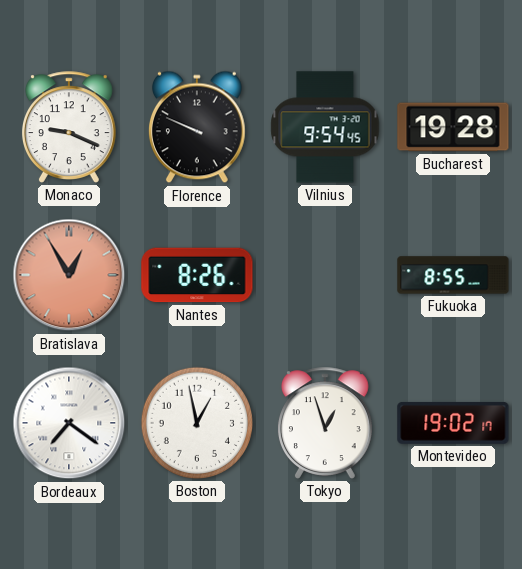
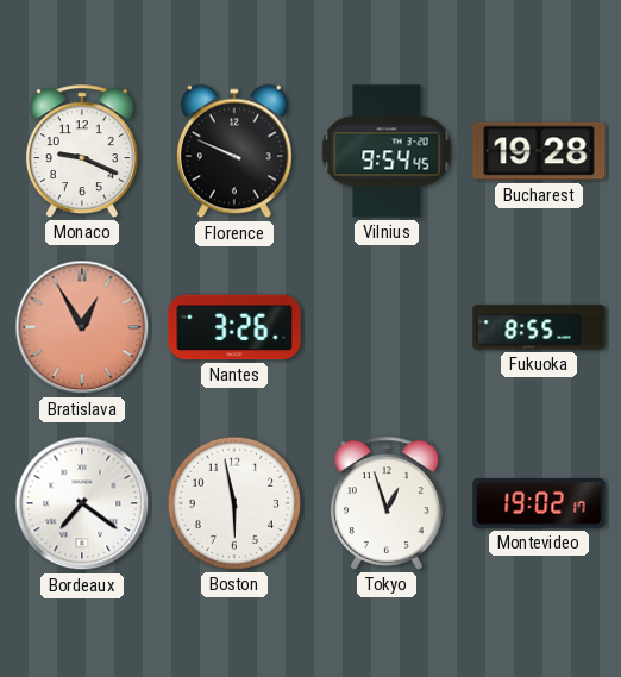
Nantes: 8:26 -> 3:26
Boston: 12:58 -> 5:58
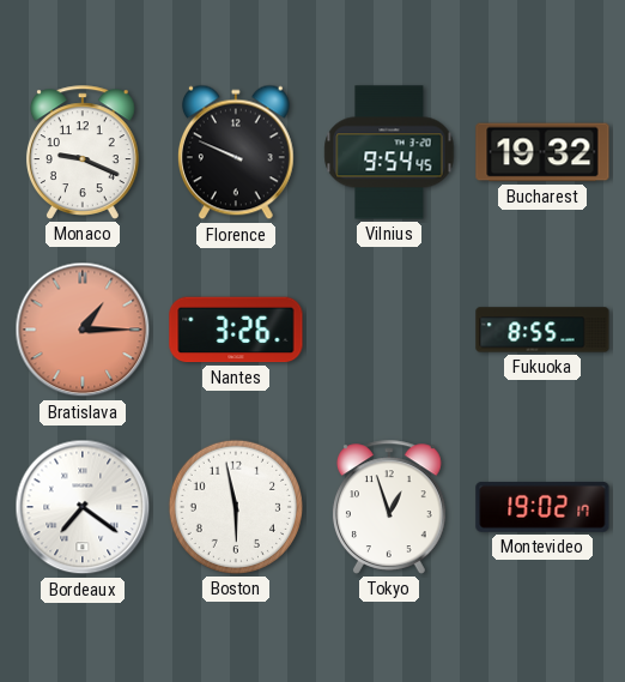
Bucharest: 19:28 -> 19:32
Bratislava: 12:55 -> 1:15
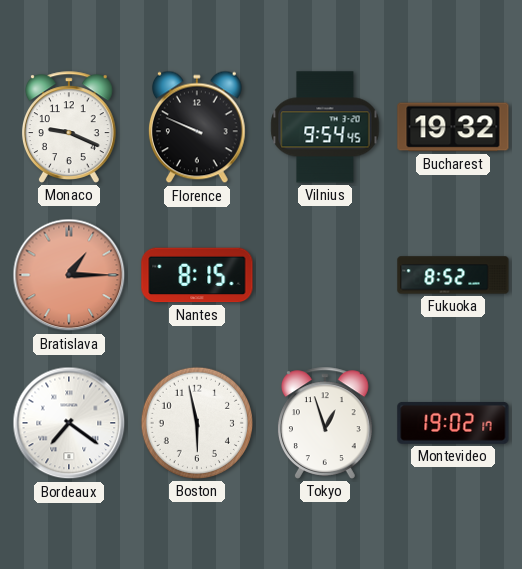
Nantes: 3:26 -> 8:15
Fukuoka: 8:55 -> 8:52
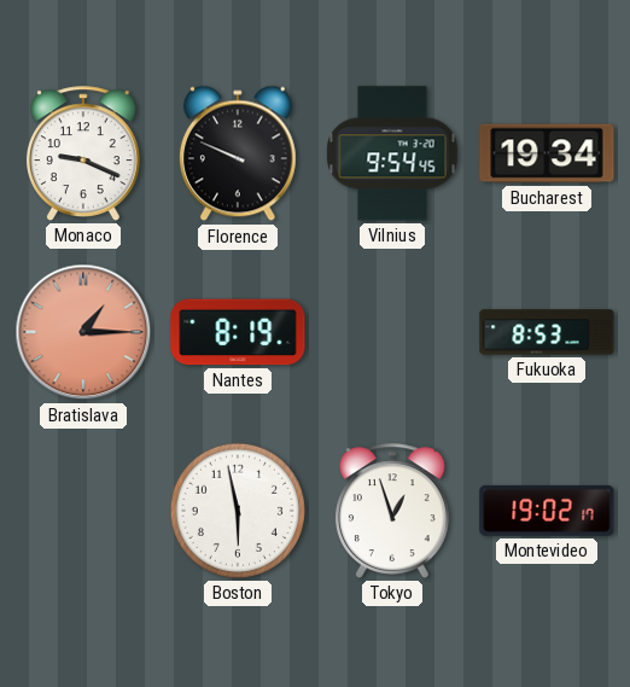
Bucharest: 19:32 -> 19:34
Nantes: 8:15 -> 8:19
Fukuoka: 8:52 -> 8:53
Bordeaux: 7:21 -> none
